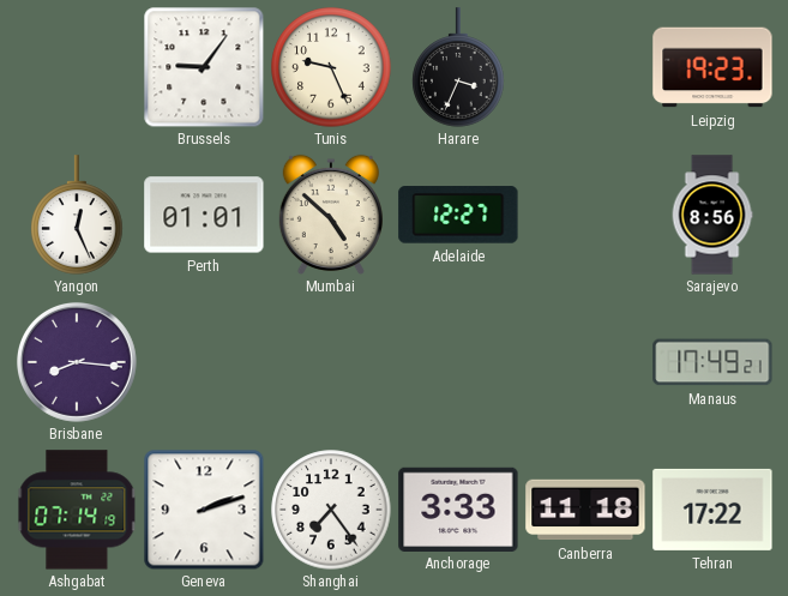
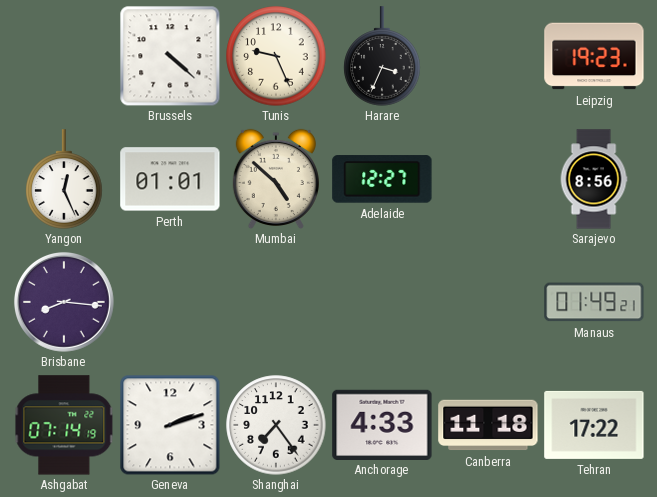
Brussels: 9:06 -> 4:22
Manaus: 17:49 -> 01:49
Anchorage: 3:33 -> 4:33
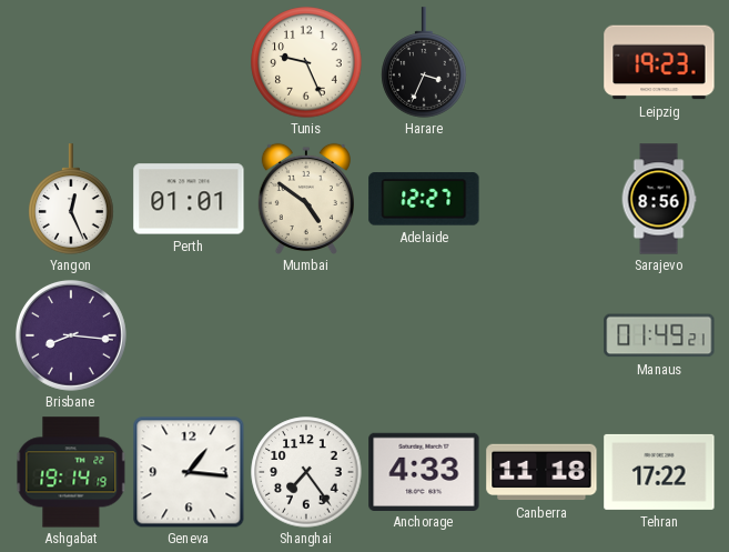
Brussels: 4:22 -> none
Mumbai: 4:52 -> 4:51
Ashgabat: 07:14 -> 19:14
Geneva: 2:12 -> 1:16
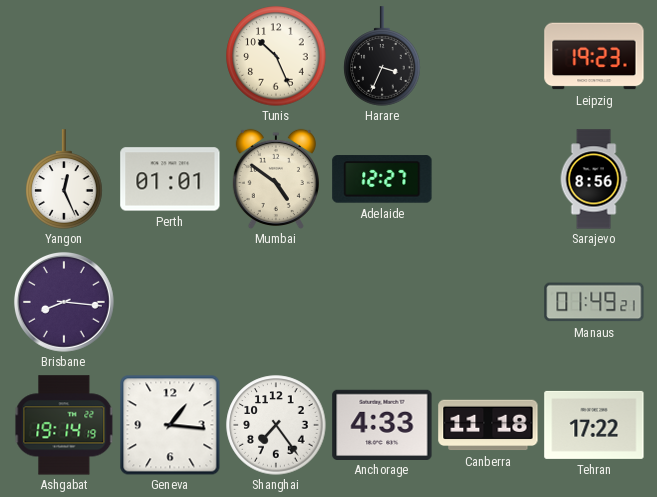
Tunis: 9:26 -> 10:26
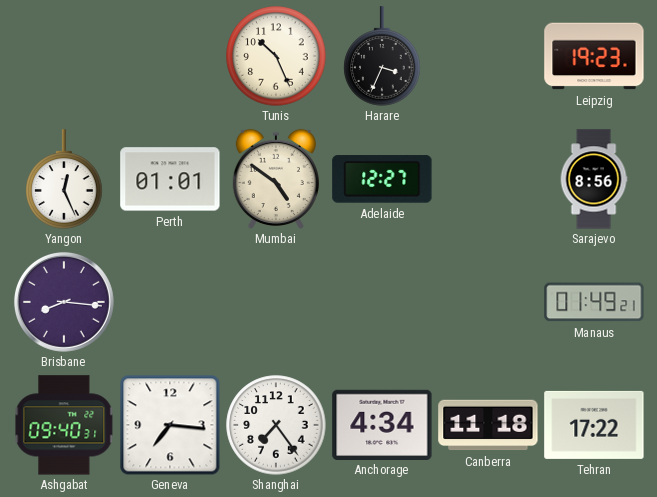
Ashgabat: 19:14 -> 09:40
Geneva: 1:16 -> 7:16
Anchorage: 4:33 -> 4:34
